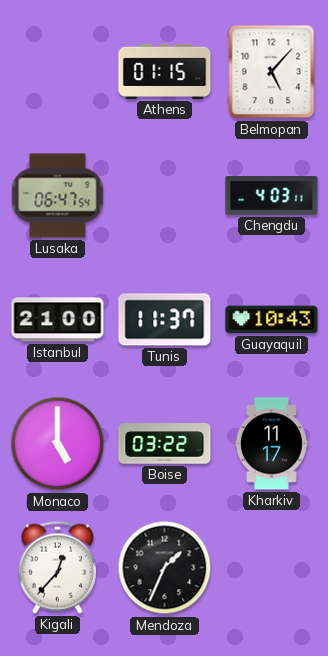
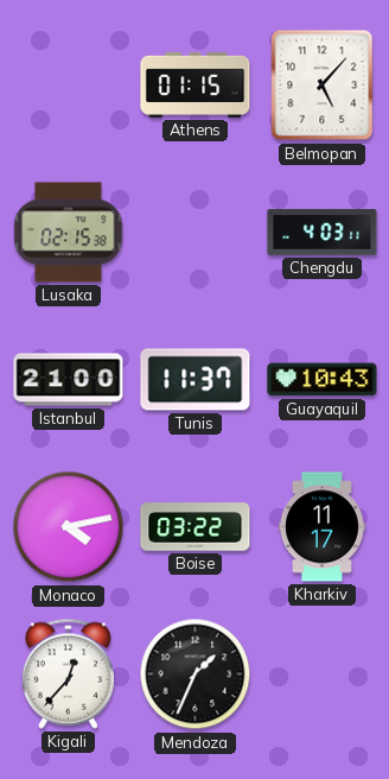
Lusaka: 06:47 -> 02:15
Monaco: 5:00 -> 4:13
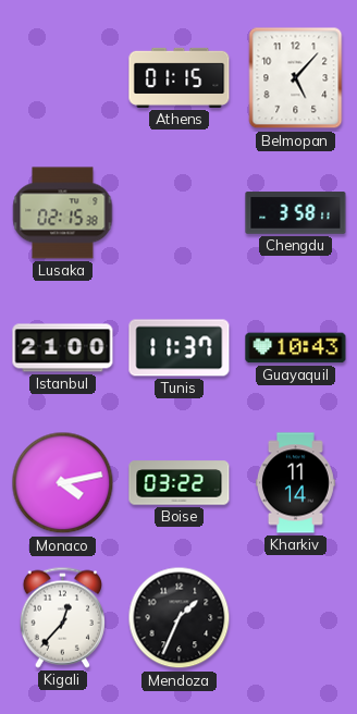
Chengdu: 4:03 -> 3:58
Kharkiv: 11:17 -> 11:14
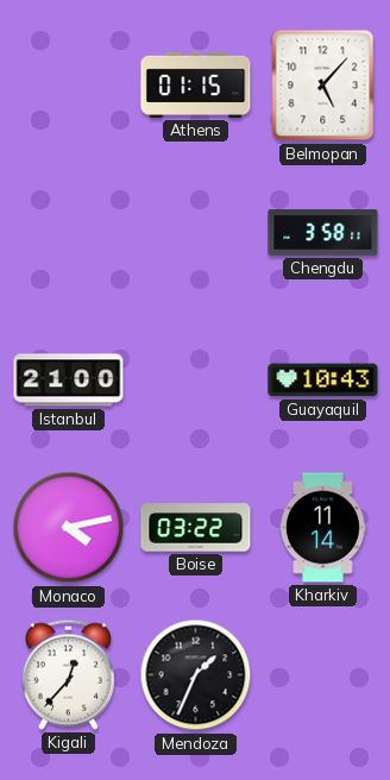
Lusaka: 02:15 -> none
Tunis: 11:37 -> none
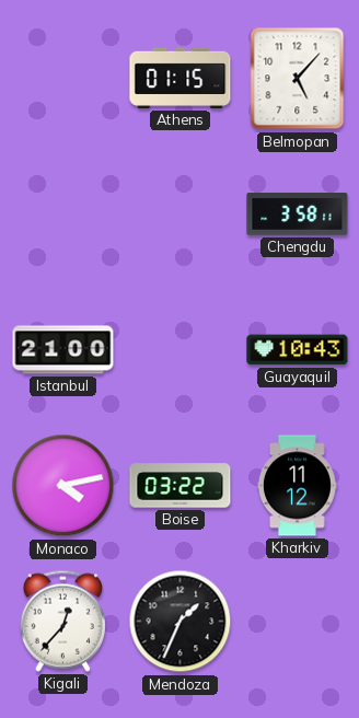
Kharkiv: 11:14 -> 11:12
